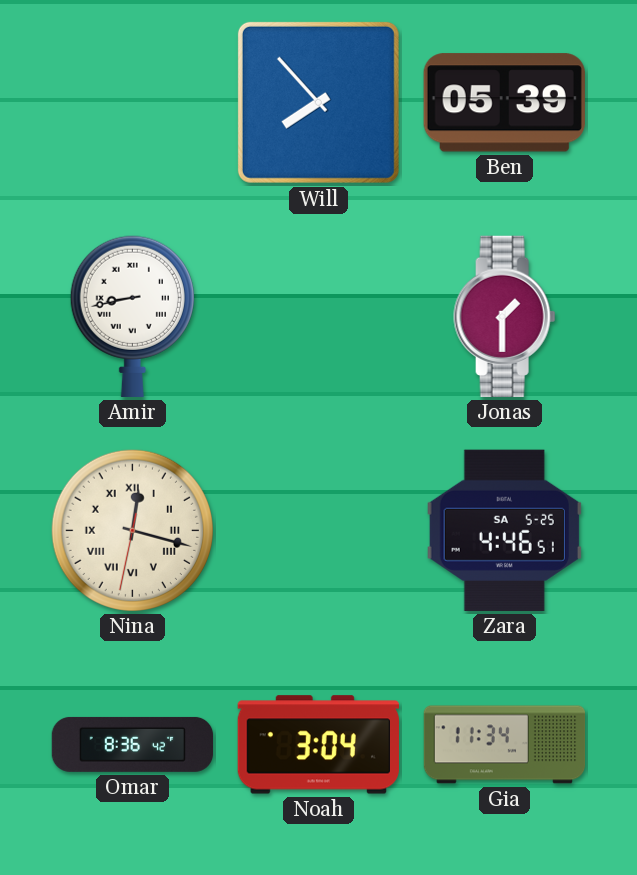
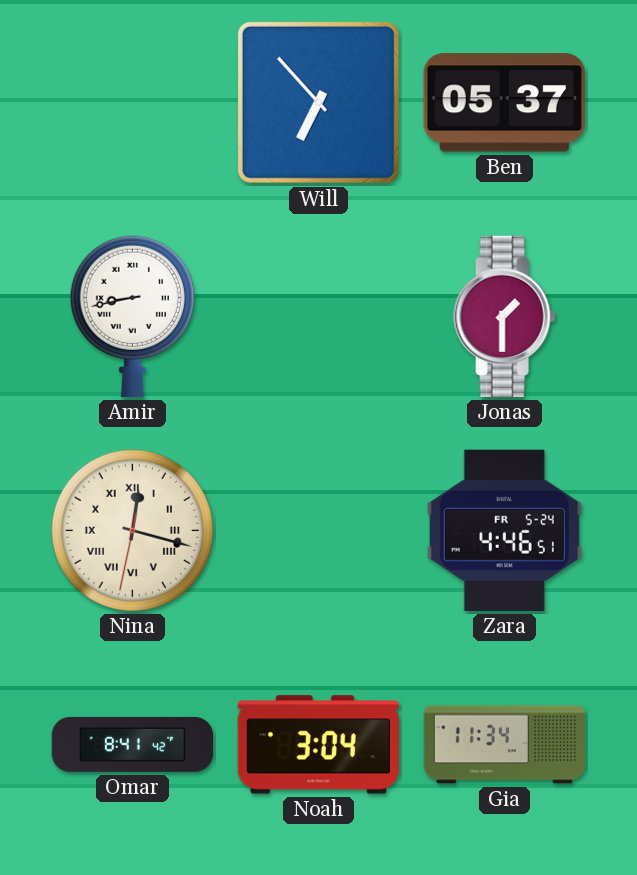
Will: 7:53 -> 6:53
Ben: 05:39 -> 05:37
Zara date: SA 5-25 -> FR 5-24
Omar: 8:36 -> 8:41
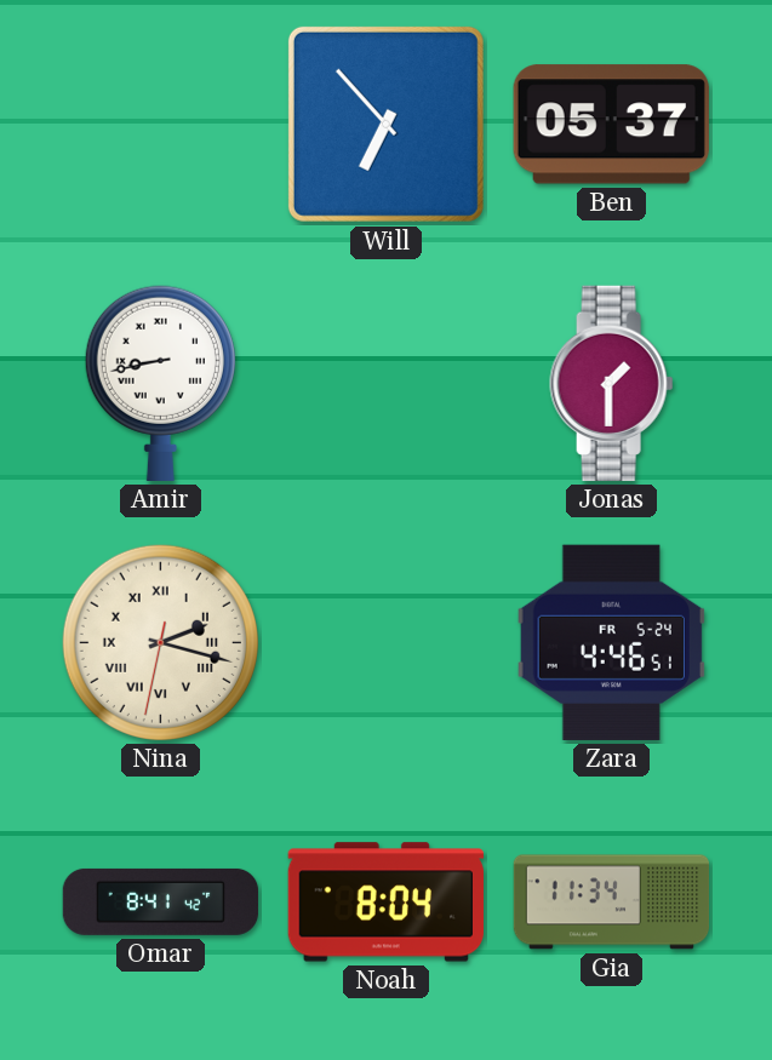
Nina: 12:17 -> 2:17
Noah: 3:04 -> 8:04
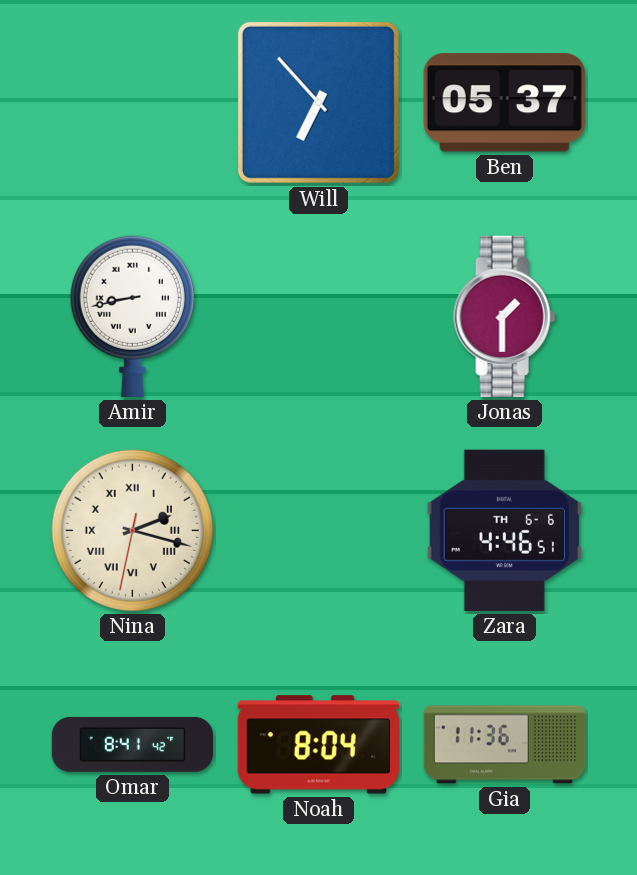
Zara date: FR 5-24 -> TH 6-6
Gia: 11:34 -> 11:36
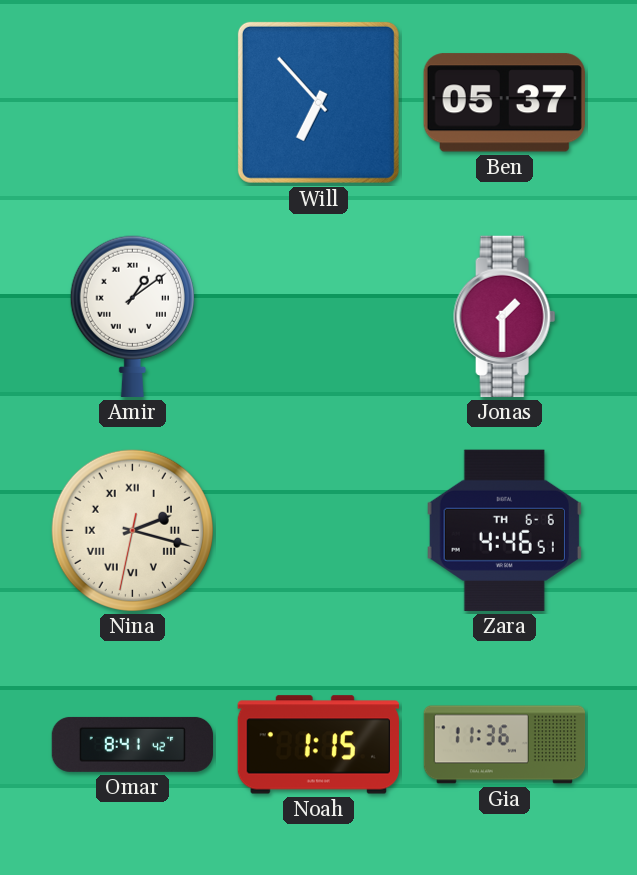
Amir: 8:43 -> 1:09
Noah: 8:04 -> 1:15
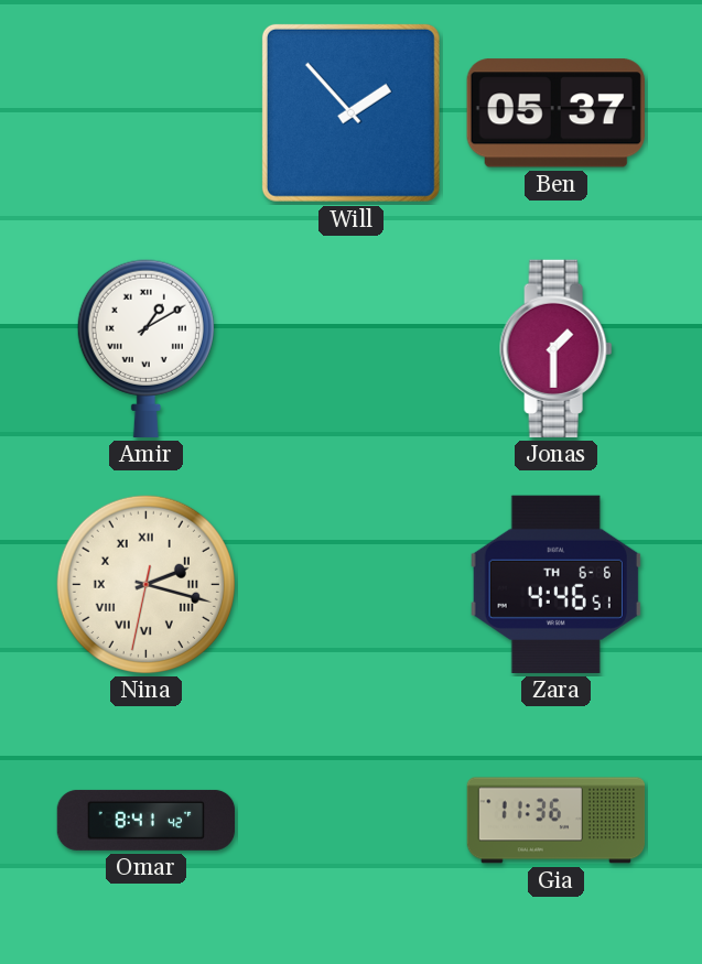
Will: 6:53 -> 1:53
Amir: 1:09 -> 1:10
Noah: 1:15 -> none
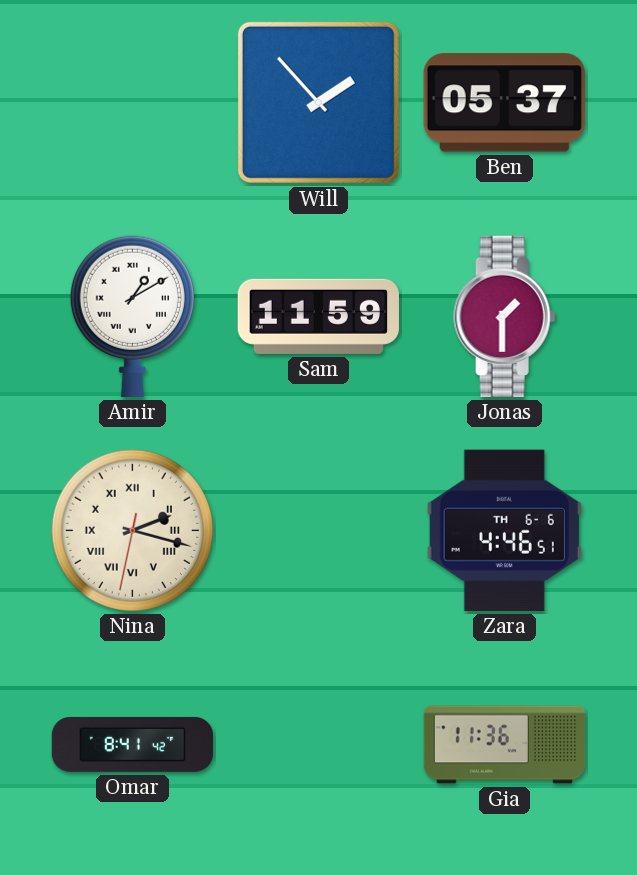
Sam: none -> 11:59
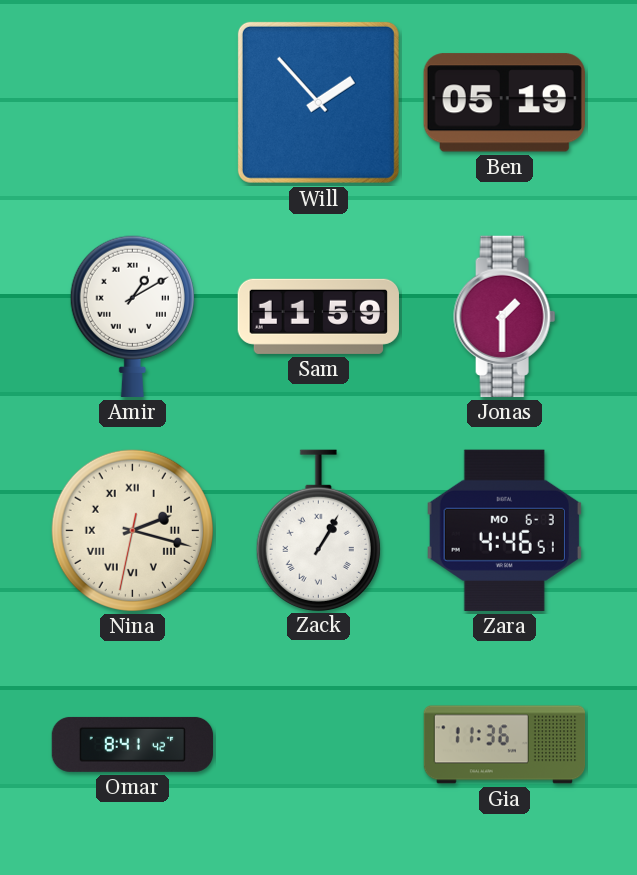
Ben: 05:37 -> 05:19
Zack: none -> 1:05
Zara date: TH 6-6 -> MO 6-3
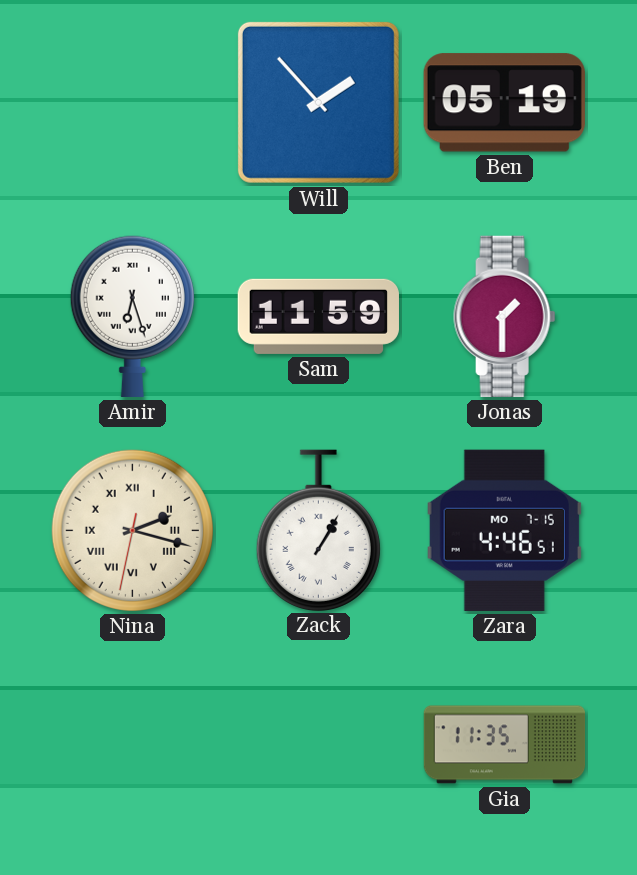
Amir: 1:10 -> 6:27
Zara date: MO 6-3 -> MO 7-15
Omar: 8:41 -> none
Gia: 11:36 -> 11:35
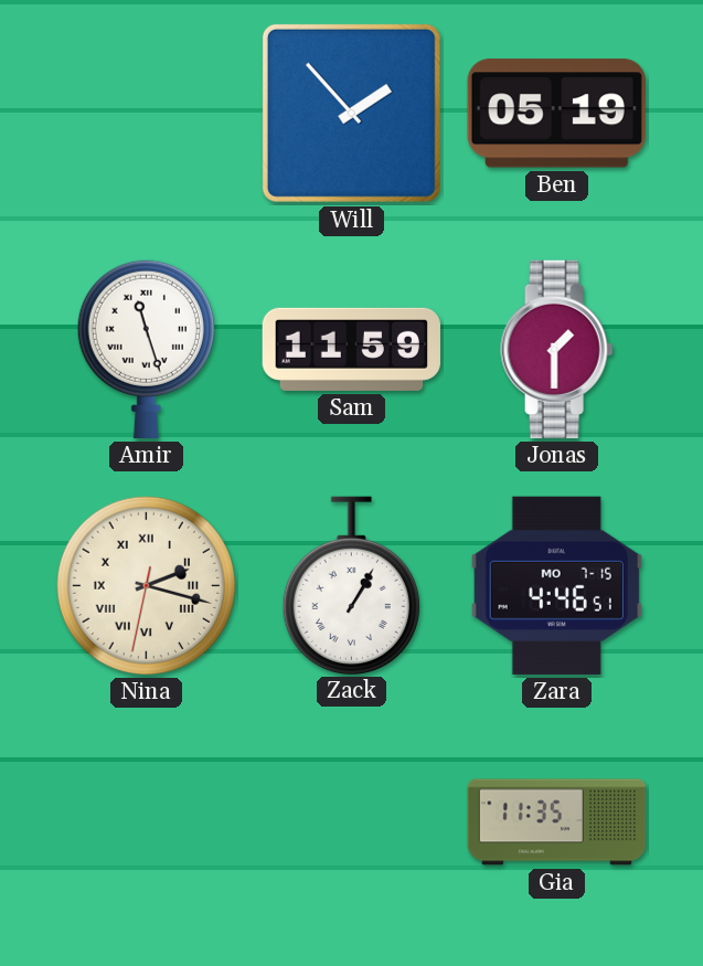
Amir: 6:27 -> 11:27
